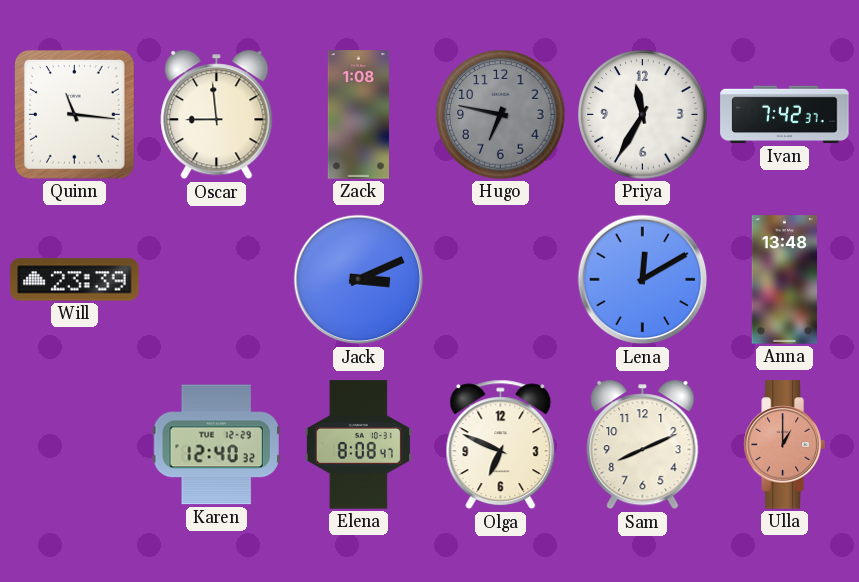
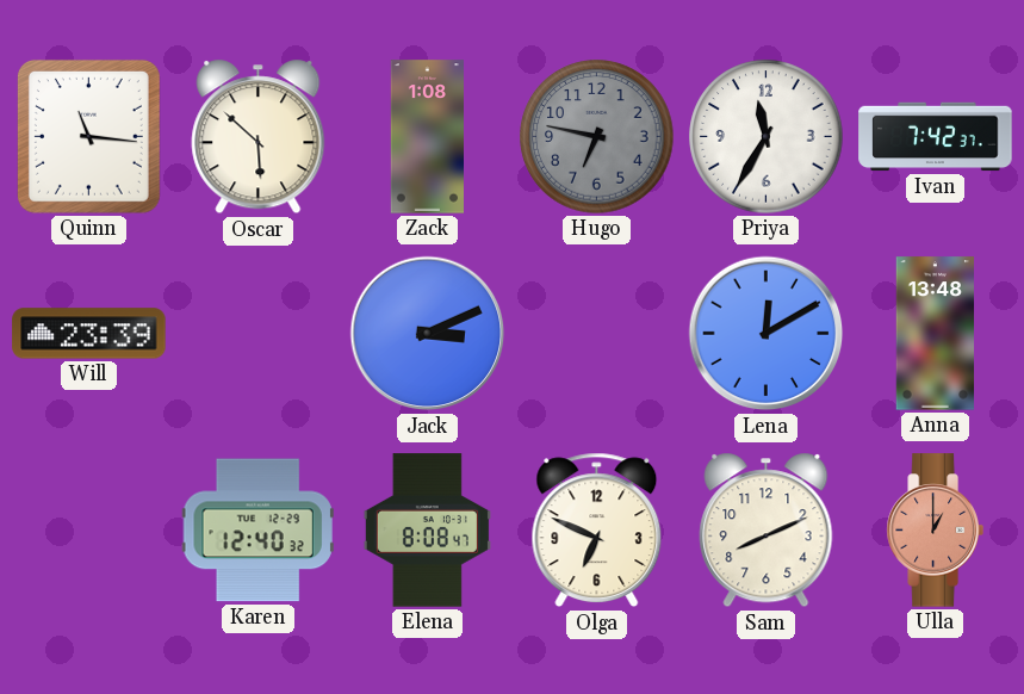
Oscar: 8:59 -> 5:52
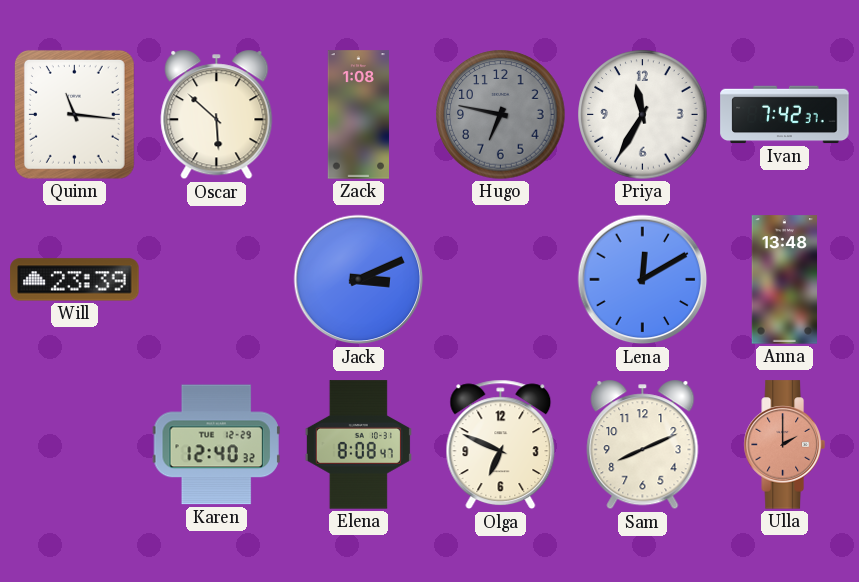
Ulla: 1:00 -> 2:00
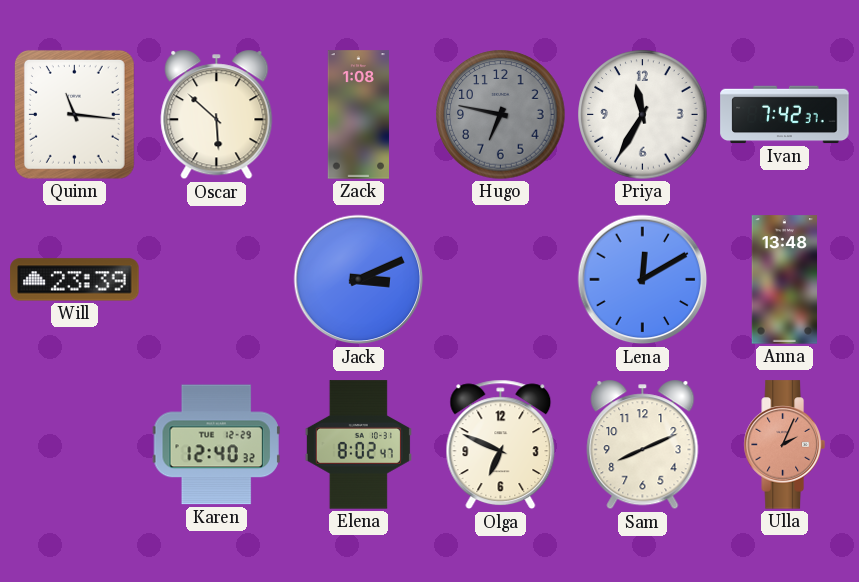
Elena: 8:08 -> 8:02
Ulla: 2:00 -> 2:04
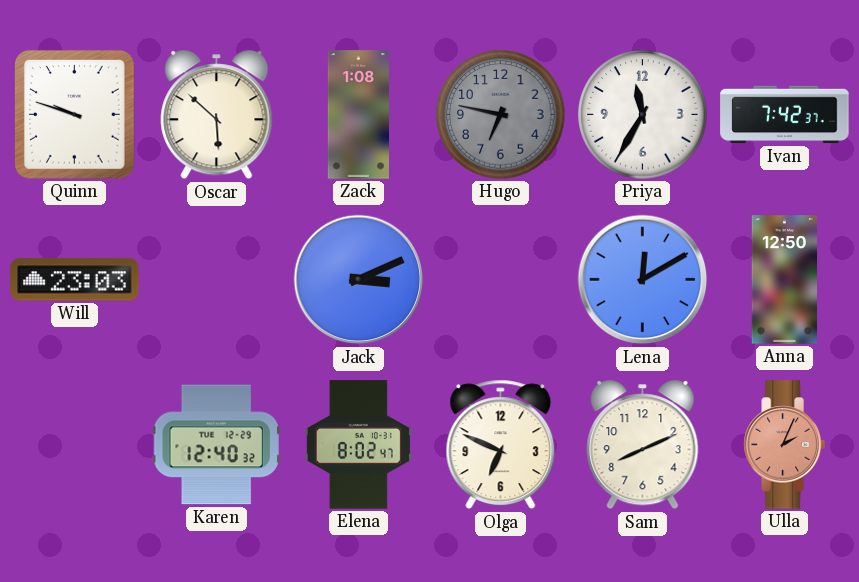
Quinn: 11:16 -> 9:48
Will: 23:39 -> 23:03
Anna: 13:48 -> 12:50
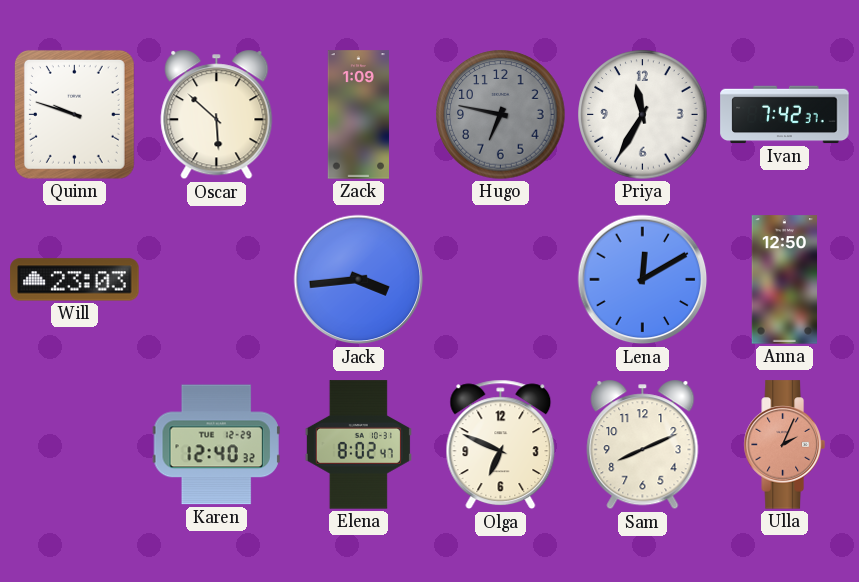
Zack: 1:08 -> 1:09
Jack: 3:11 -> 3:44
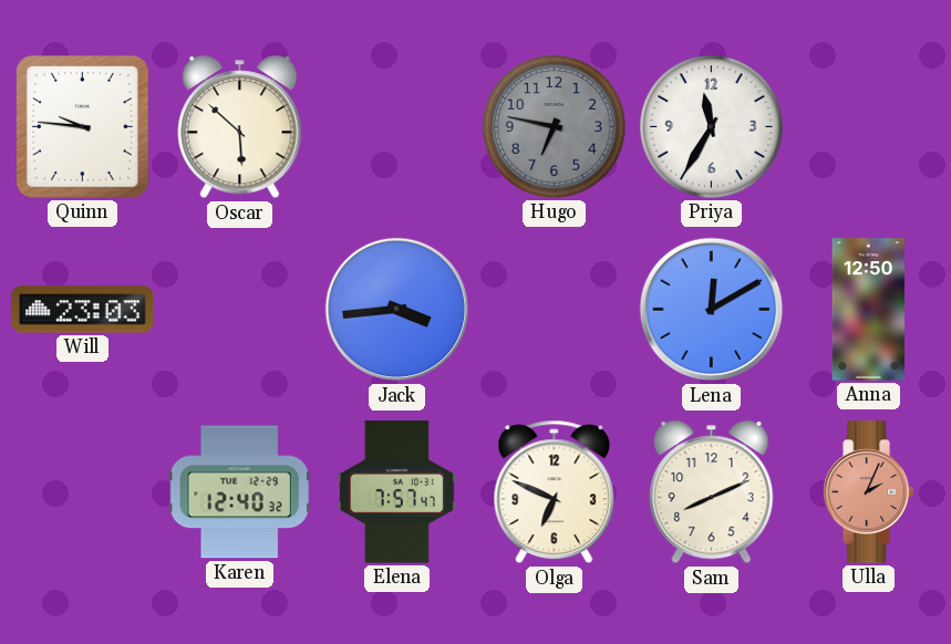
Quinn: 9:48 -> 9:46
Zack: 1:09 -> none
Ivan: 7:42 -> none
Elena: 8:02 -> 7:57
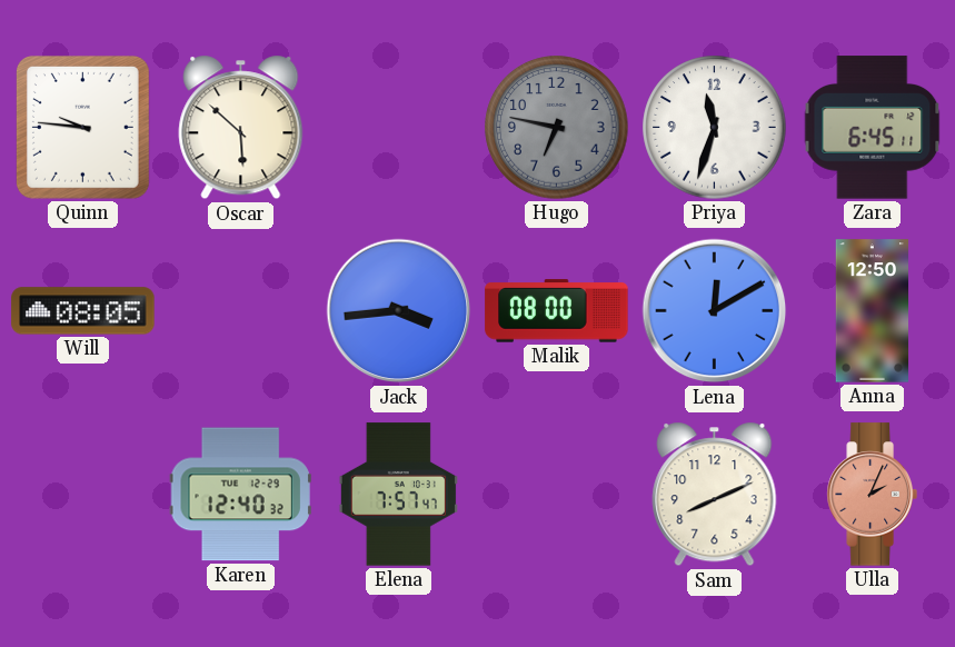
Priya: 11:35 -> 11:33
Zara: none -> 6:45
Will: 23:03 -> 08:05
Malik: none -> 08:00
Olga: 6:49 -> none
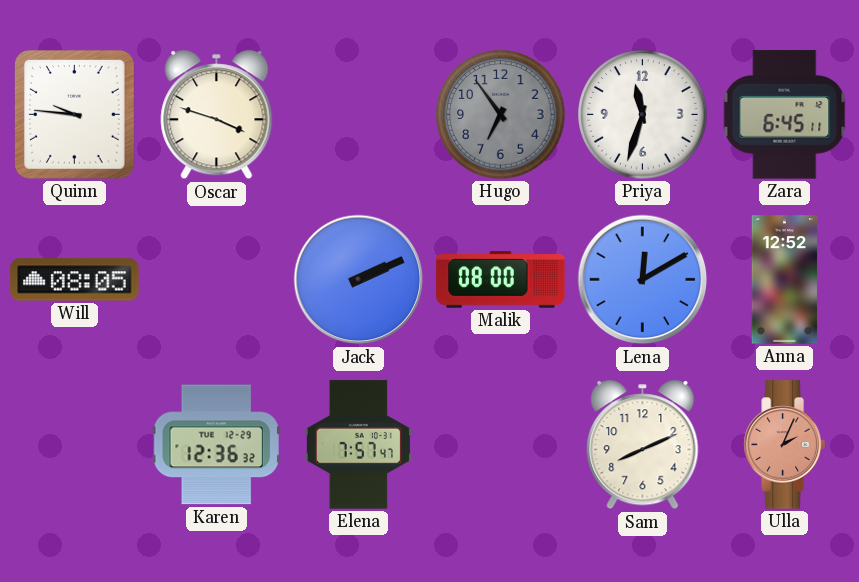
Oscar: 5:52 -> 3:48
Hugo: 6:47 -> 6:54
Jack: 3:44 -> 2:11
Anna: 12:50 -> 12:52
Karen: 12:40 -> 12:36
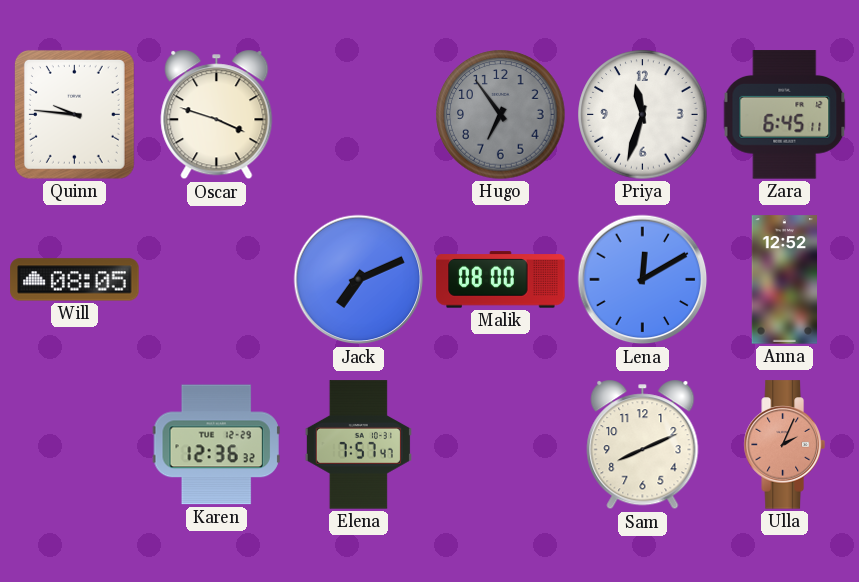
Jack: 2:11 -> 7:11
